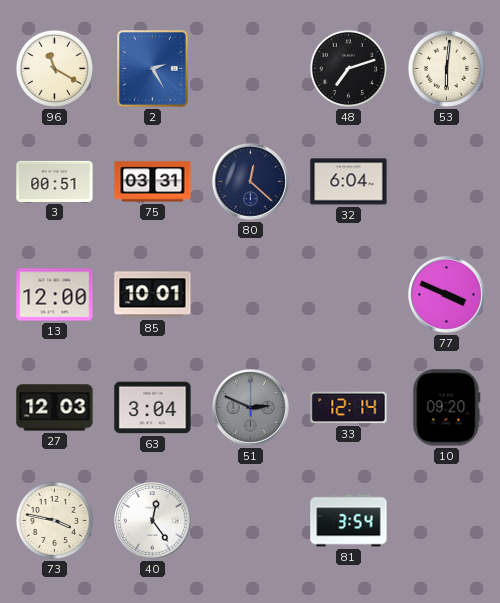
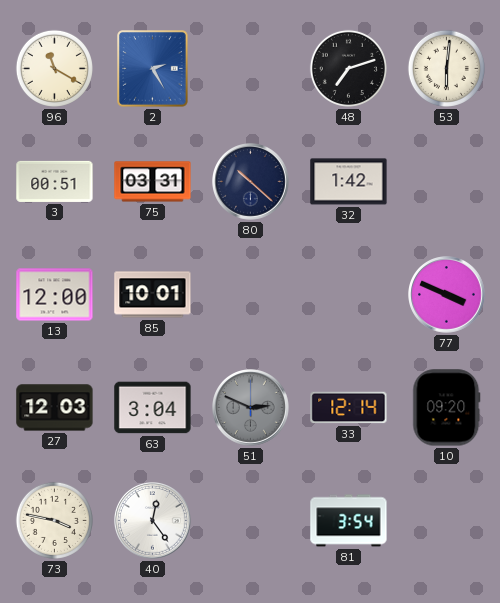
80: 12:22 -> 10:22
32: 6:04 -> 1:42
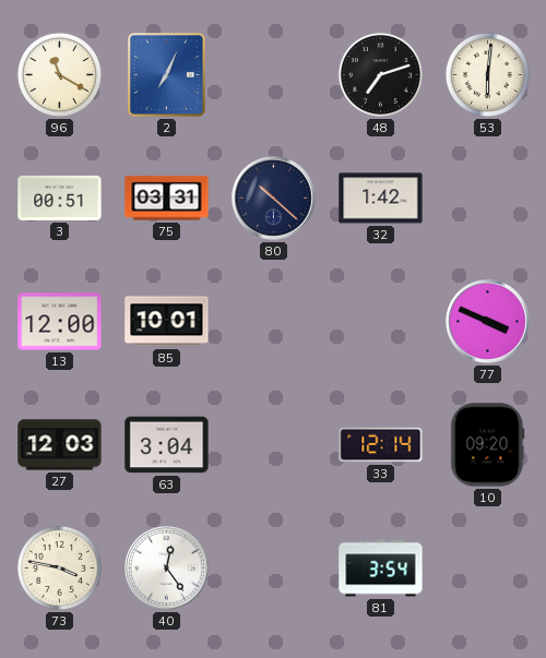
2: 2:25 -> 7:04
51: 2:49 -> none
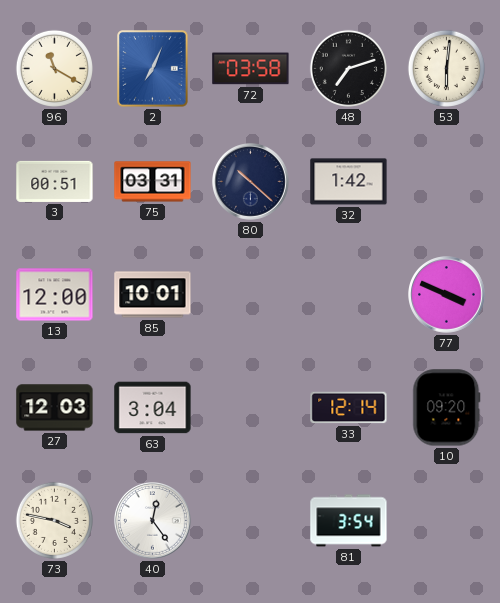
72: none -> 03:58
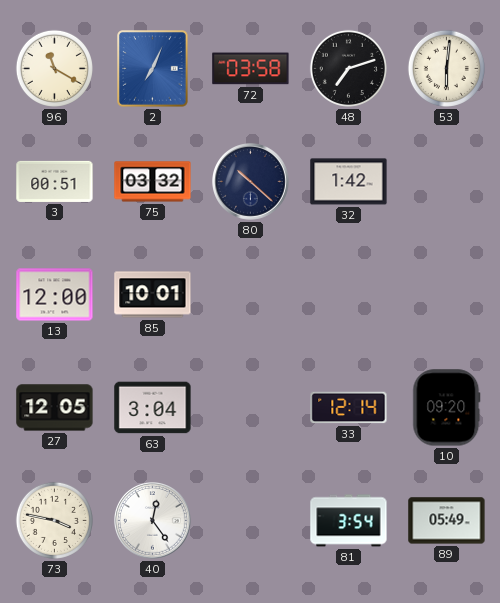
75: 03:31 -> 03:32
77: 3:49 -> none
27: 12:03 -> 12:05
89: none -> 05:49
